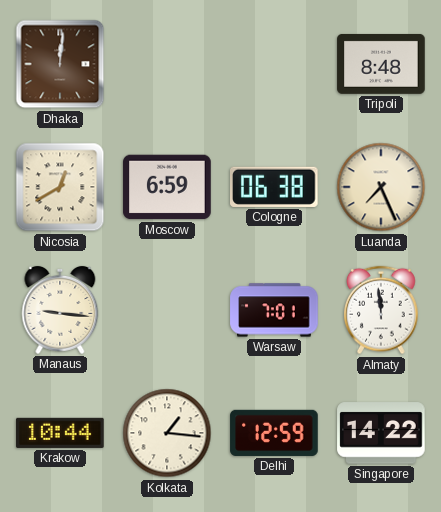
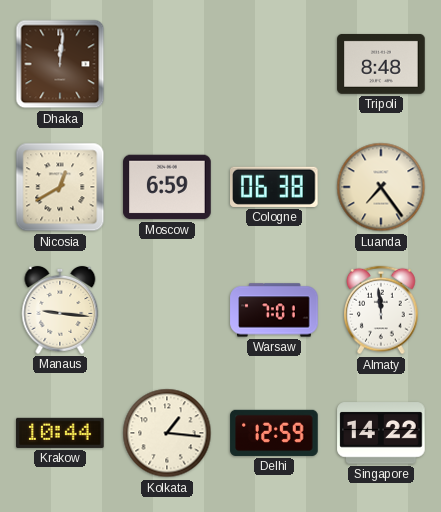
Luanda: 7:26 -> 7:24
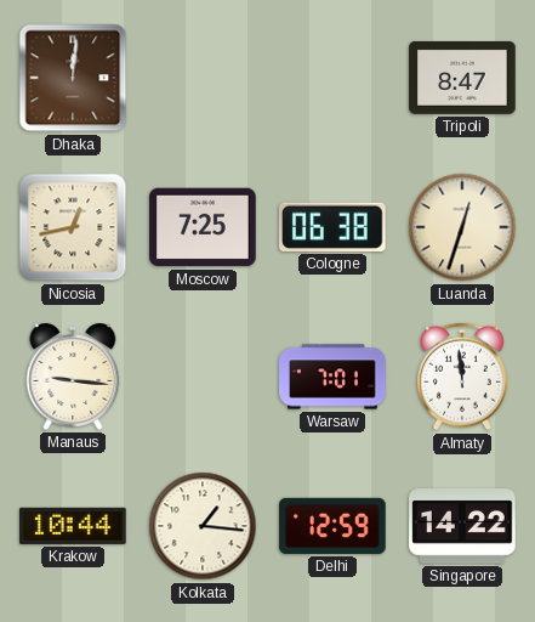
Tripoli: 8:48 -> 8:47
Nicosia: 12:40 -> 12:43
Moscow: 6:59 -> 7:25
Luanda: 7:24 -> 12:33
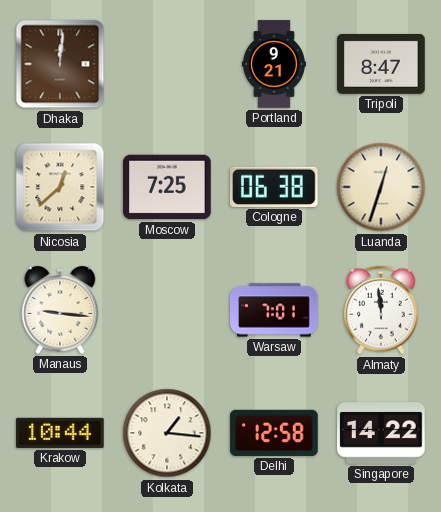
Portland: none -> 9:21
Nicosia: 12:43 -> 12:38
Delhi: 12:59 -> 12:58
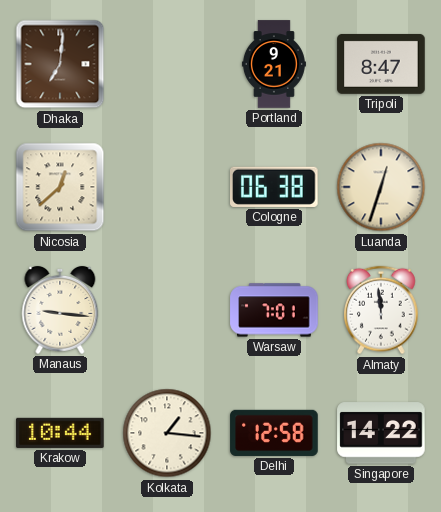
Dhaka: 12:01 -> 7:01
Moscow: 7:25 -> none
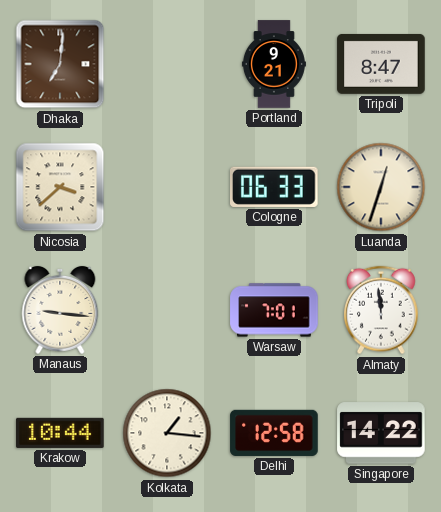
Nicosia: 12:38 -> 3:38
Cologne: 06:38 -> 06:33
